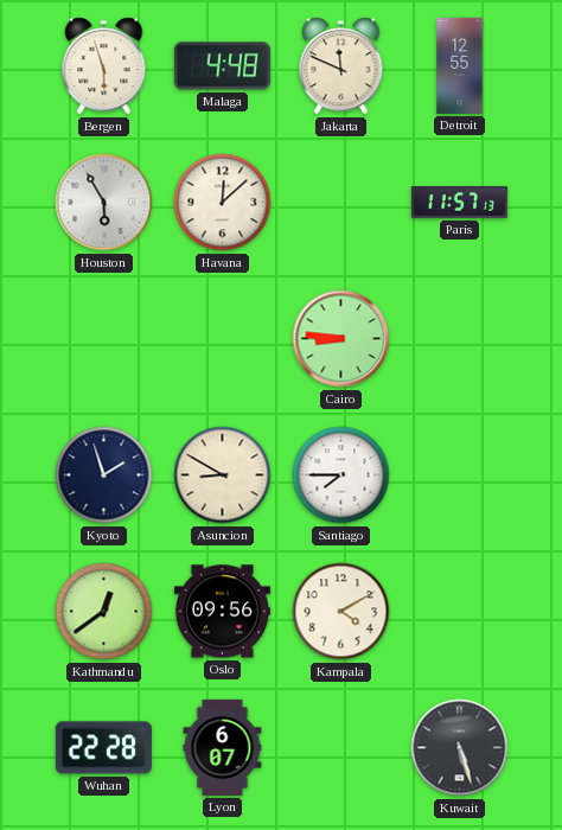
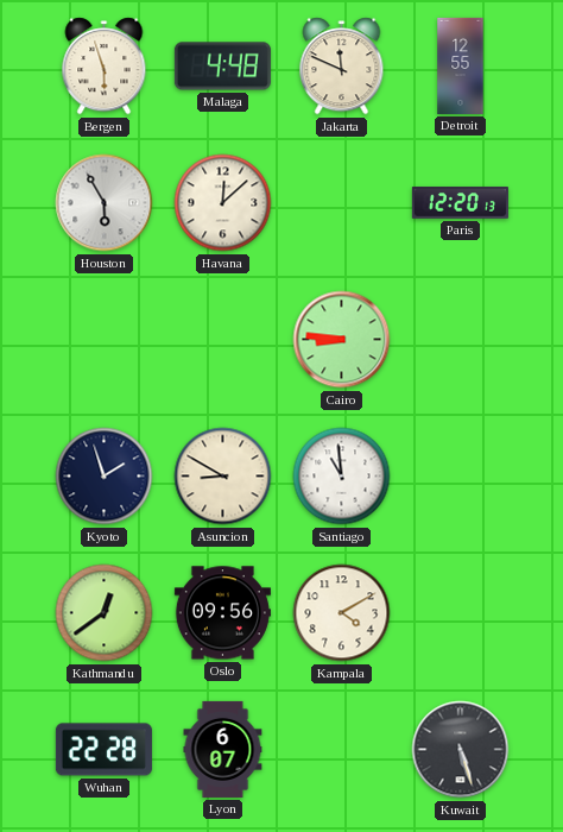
Paris: 11:57 -> 12:20
Santiago: 7:45 -> 10:59
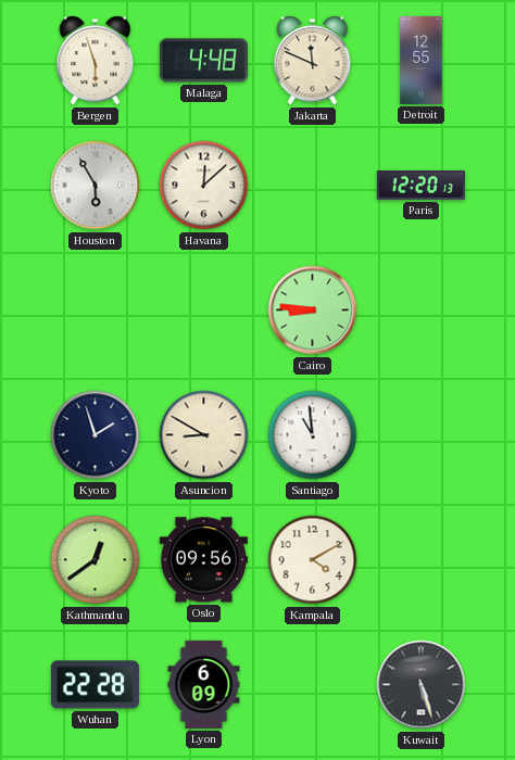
Lyon: 6:07 -> 6:09
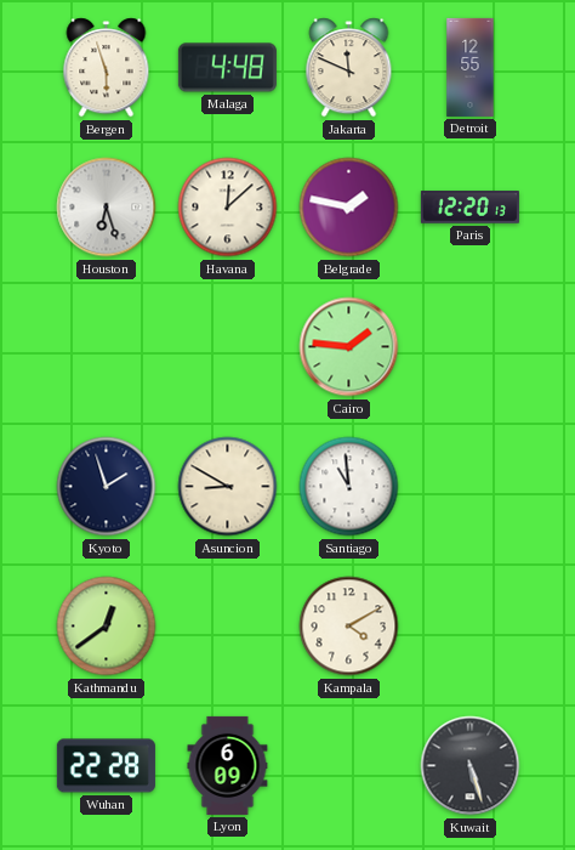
Houston: 5:55 -> 6:27
Belgrade: none -> 1:47
Cairo: 8:46 -> 1:46
Oslo: 09:56 -> none
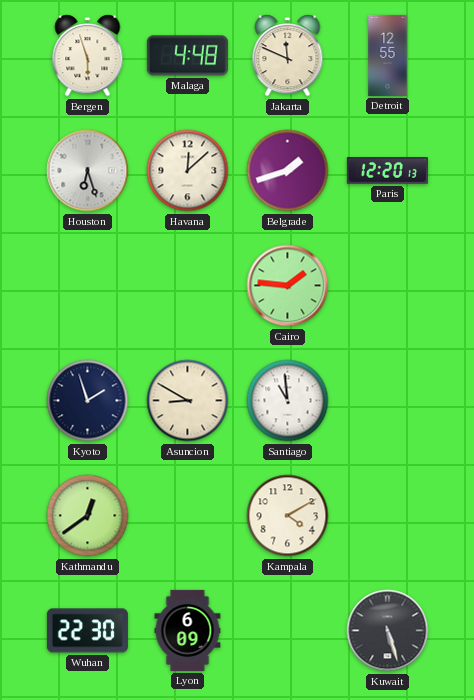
Belgrade: 1:47 -> 1:42
Wuhan: 22:28 -> 22:30
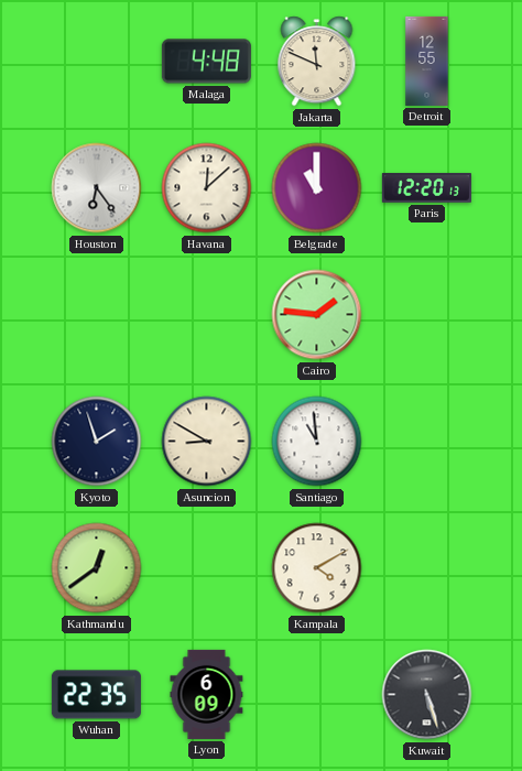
Bergen: 5:57 -> none
Houston: 6:27 -> 6:24
Belgrade: 1:42 -> 11:00
Wuhan: 22:30 -> 22:35
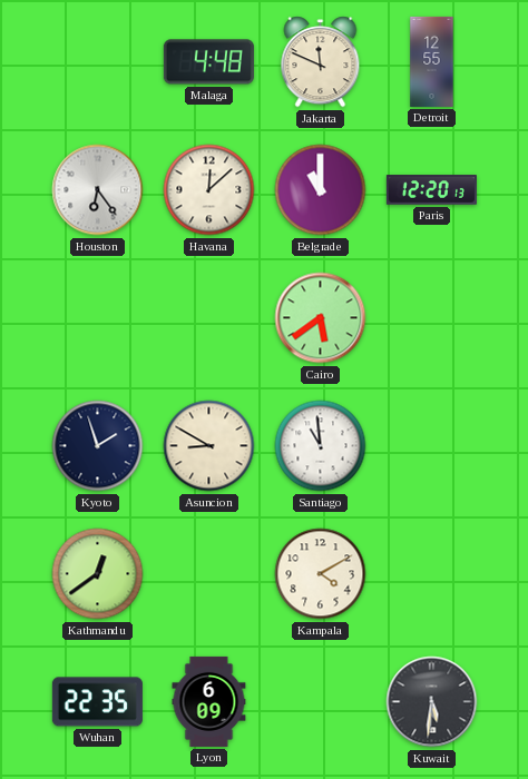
Cairo: 1:46 -> 5:39
Kuwait: 5:27 -> 5:31
